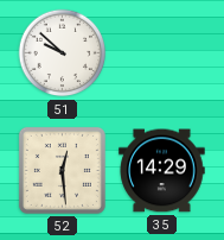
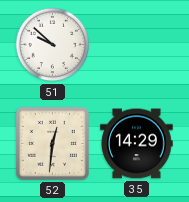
52: 12:29 -> 12:31
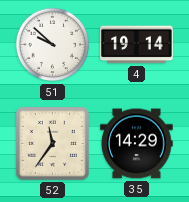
4: none -> 19:14
52: 12:31 -> 11:36
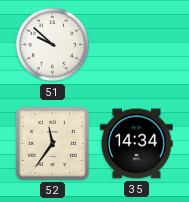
4: 19:14 -> none
35: 14:29 -> 14:34
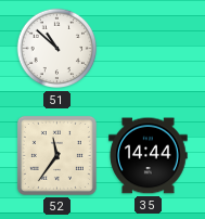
51: 9:52 -> 10:52
35: 14:34 -> 14:44
